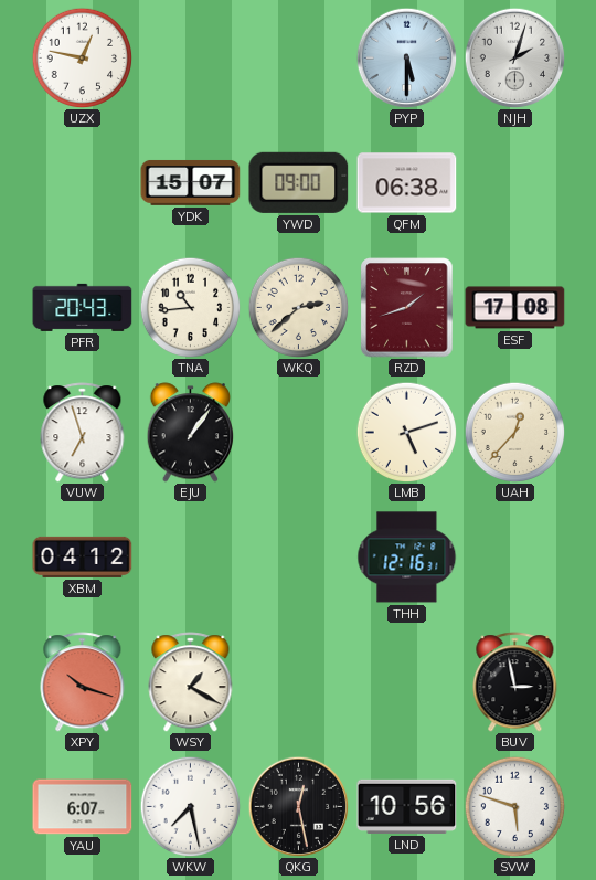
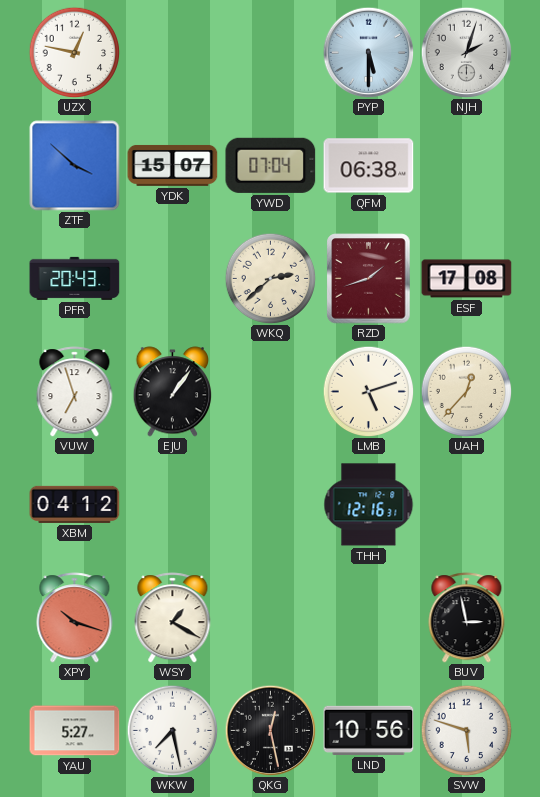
ZTF: none -> 3:52
YWD: 09:00 -> 07:04
TNA: 10:44 -> none
YAU: 6:07 -> 5:27
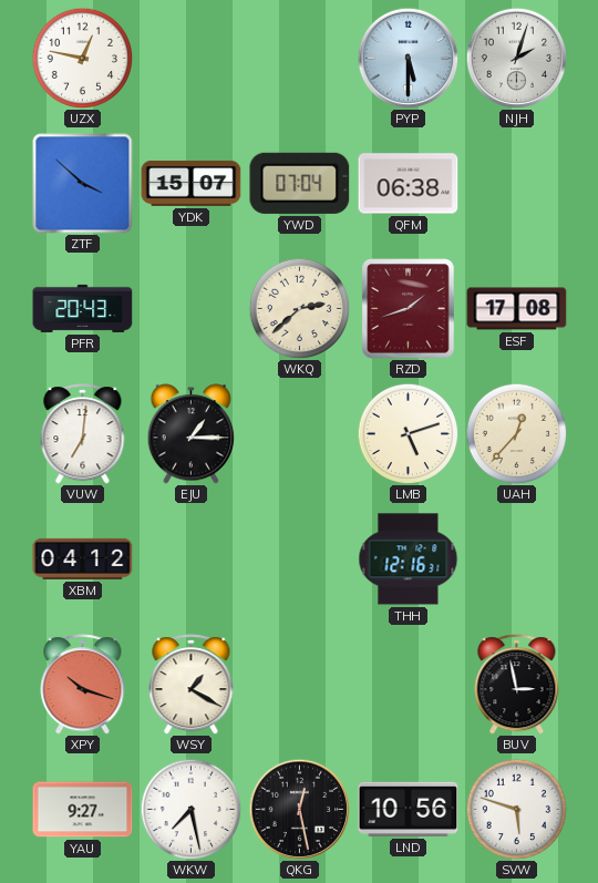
VUW: 6:57 -> 7:01
EJU: 1:06 -> 1:15
YAU: 5:27 -> 9:27
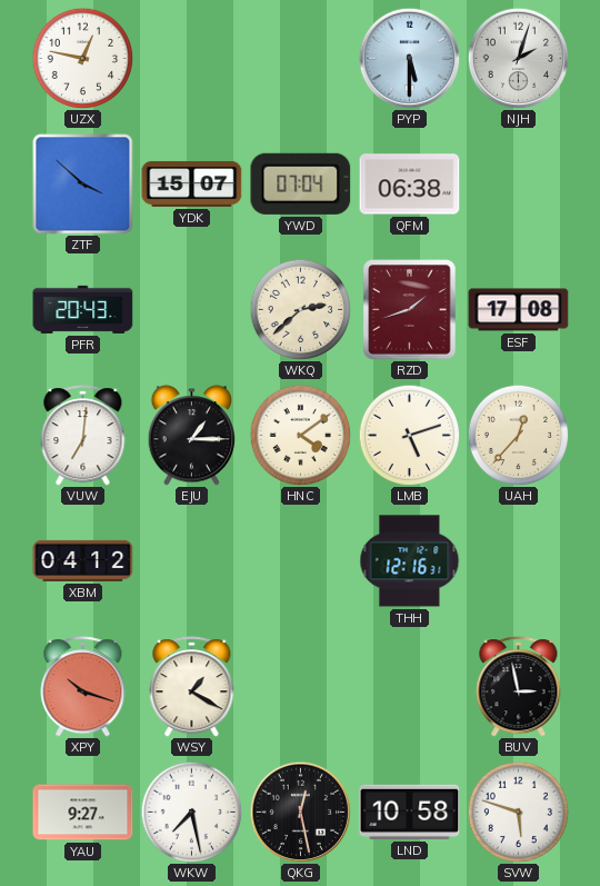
HNC: none -> 4:09
LND: 10:56 -> 10:58
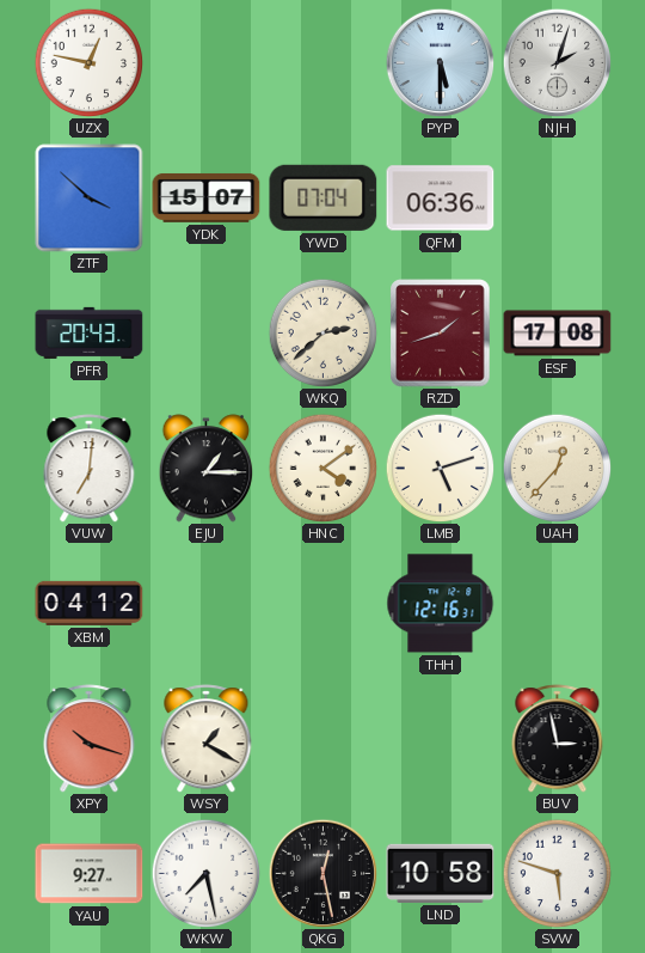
QFM: 06:38 -> 06:36
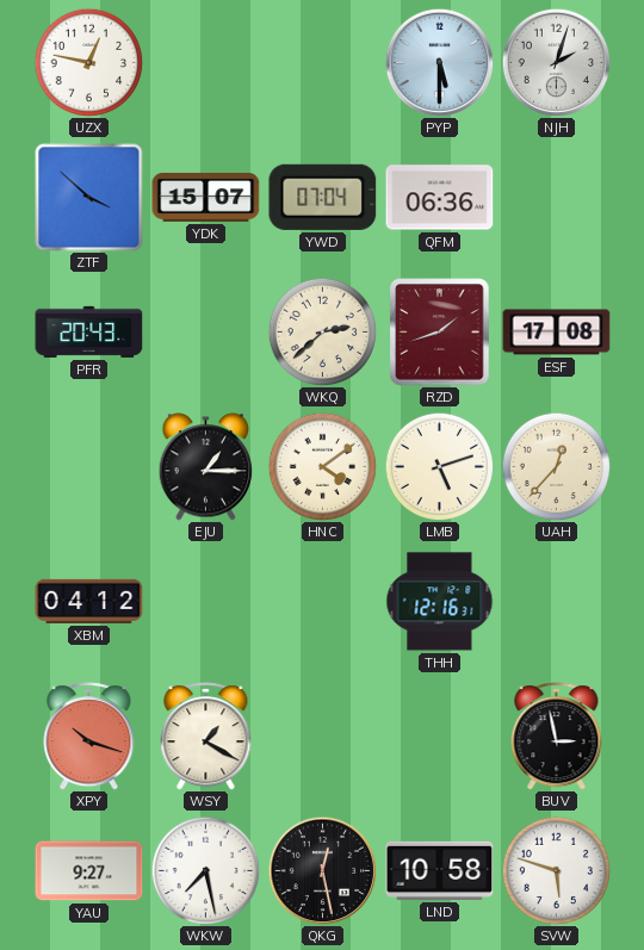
VUW: 7:01 -> none
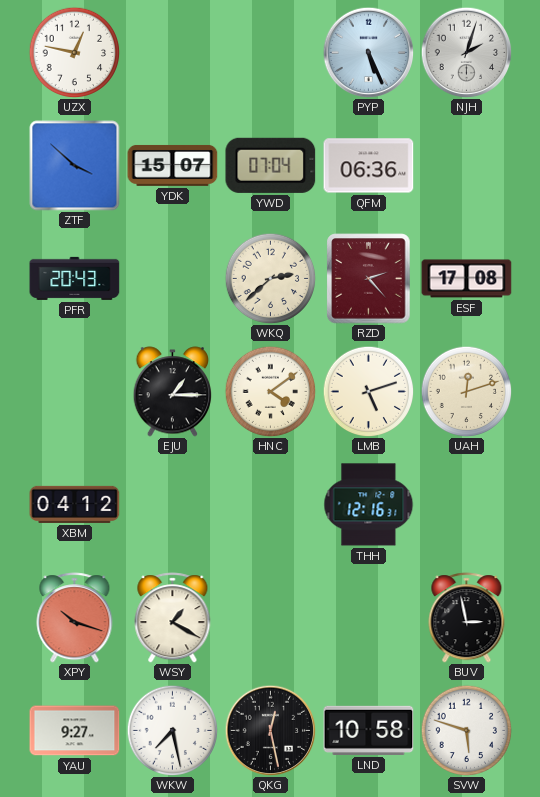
PYP: 5:30 -> 5:26
RZD: 1:42 -> 2:23
UAH: 12:37 -> 12:12
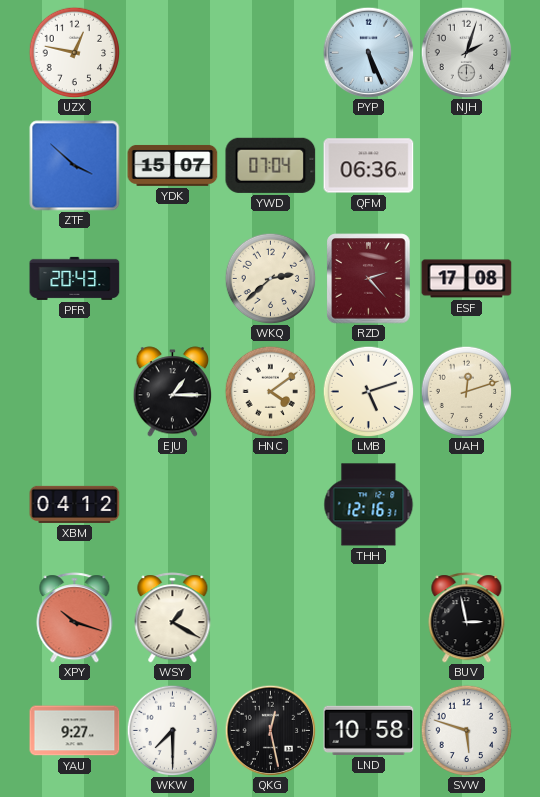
WKW: 7:28 -> 7:30
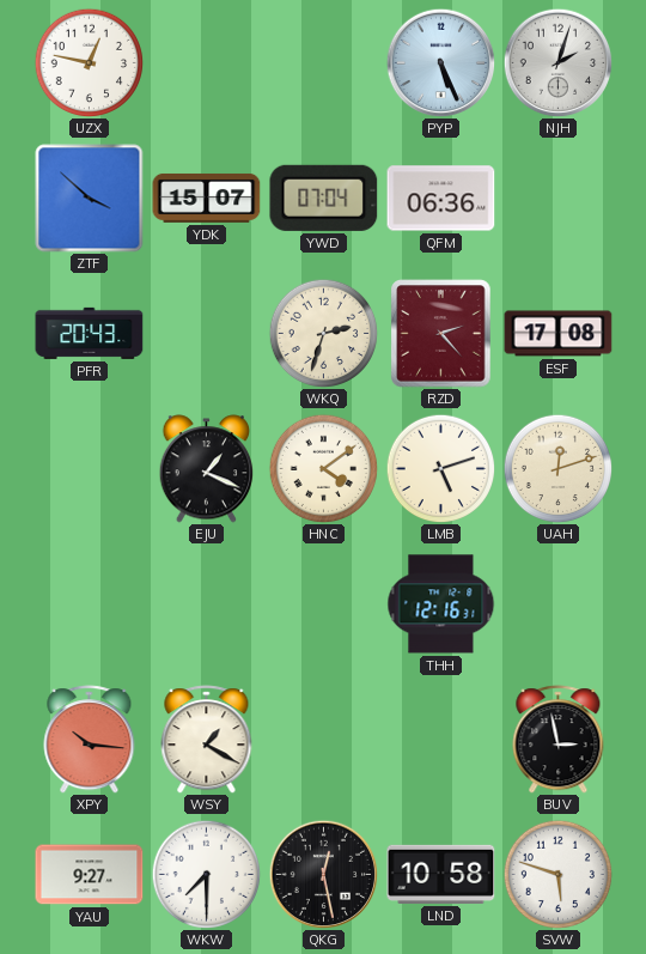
WKQ: 2:38 -> 2:33
EJU: 1:15 -> 1:19
XBM: 04:12 -> none
XPY: 10:18 -> 10:16
